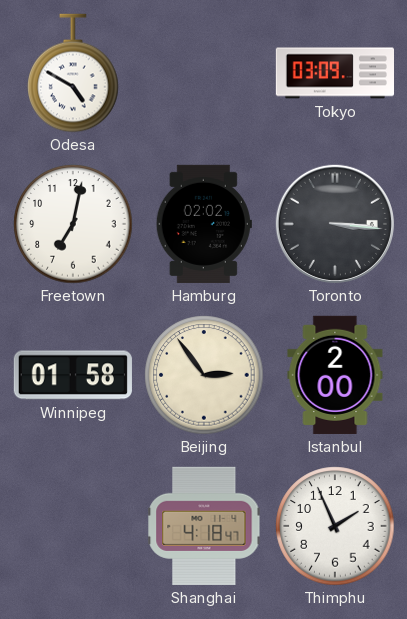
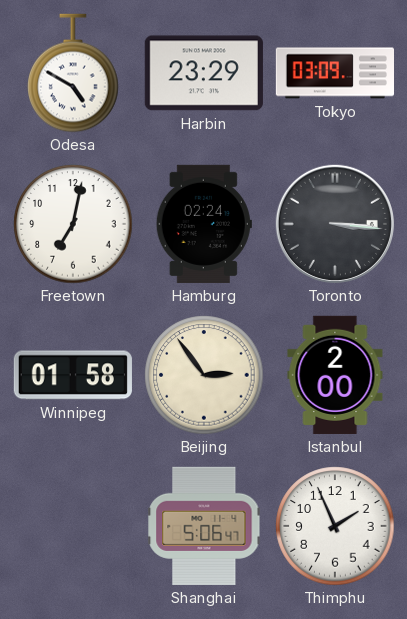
Harbin: none -> 23:29
Hamburg: 02:02 -> 02:24
Shanghai: 4:18 -> 5:06
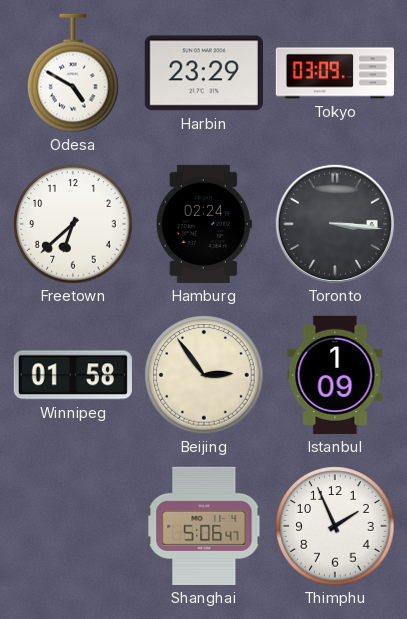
Freetown: 7:02 -> 6:38
Istanbul: 2:00 -> 1:09
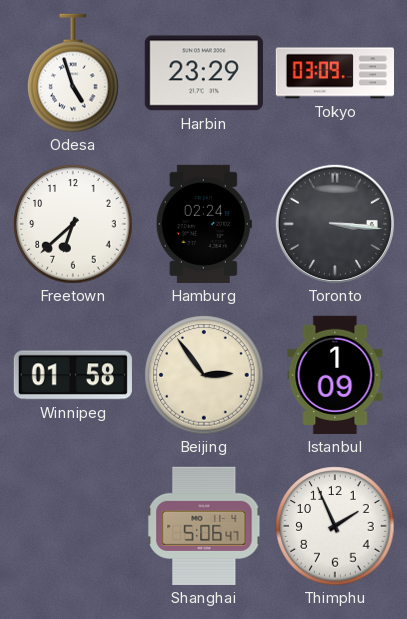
Odesa: 4:50 -> 4:57
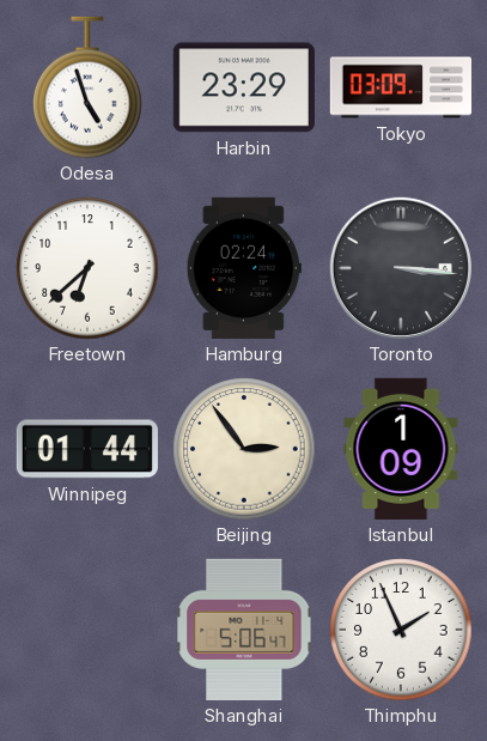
Winnipeg: 01:58 -> 01:44
